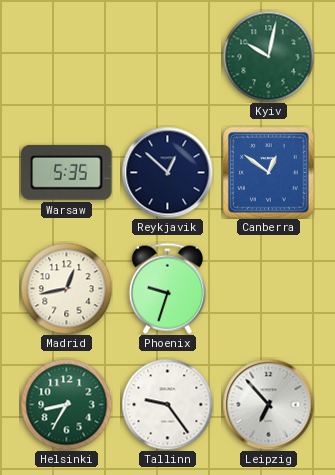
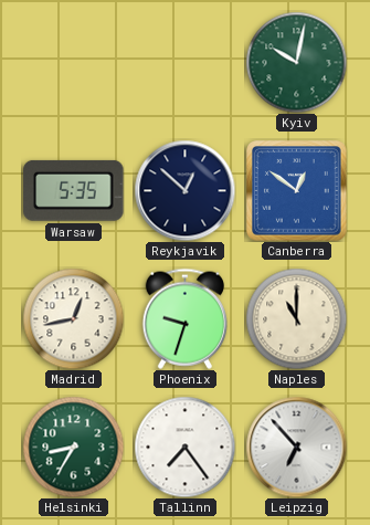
Naples: none -> 11:00
Tallinn: 9:24 -> 7:24
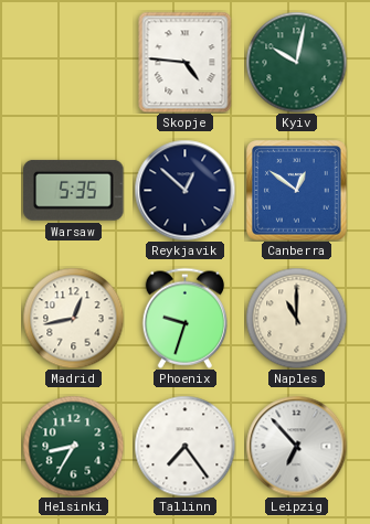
Skopje: none -> 4:46
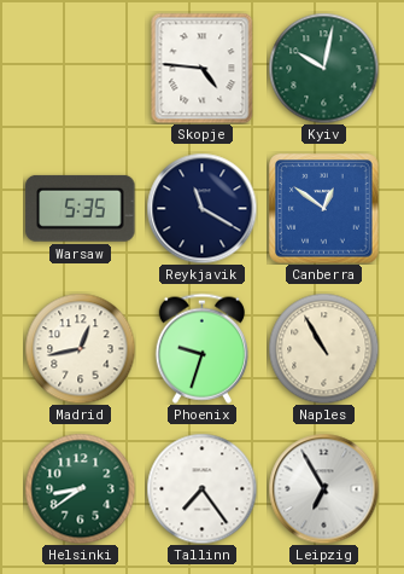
Reykjavik: 12:52 -> 11:20
Naples: 11:00 -> 10:55
Helsinki: 8:35 -> 8:39
Leipzig: 6:53 -> 6:55
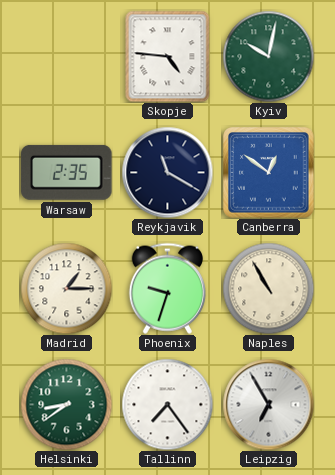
Warsaw: 5:35 -> 2:35
Madrid: 12:43 -> 1:15
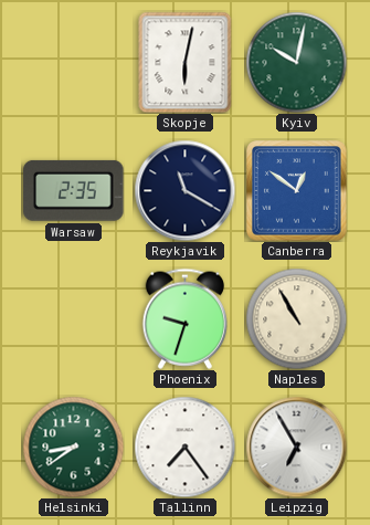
Skopje: 4:46 -> 6:02
Madrid: 1:15 -> none
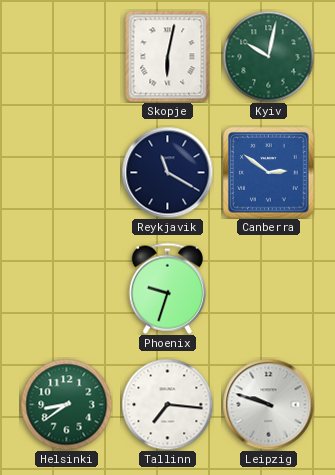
Warsaw: 2:35 -> none
Canberra: 12:51 -> 2:51
Naples: 10:55 -> none
Tallinn: 7:24 -> 7:16
Leipzig: 6:55 -> 9:48
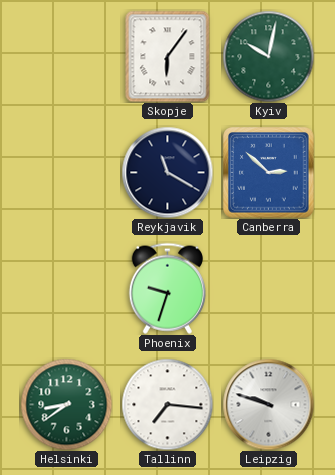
Skopje: 6:02 -> 6:06
Canberra: 2:51 -> 2:52
